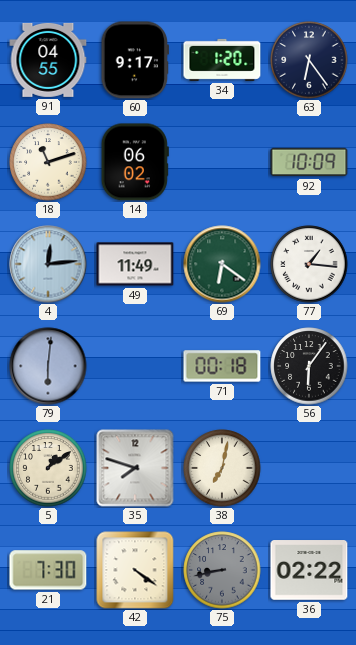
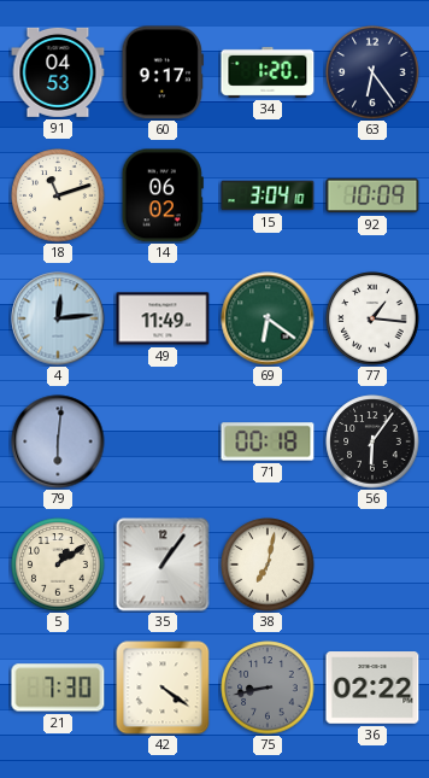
91: 04:55 -> 04:53
15: none -> 3:04
35: 7:48 -> 1:06
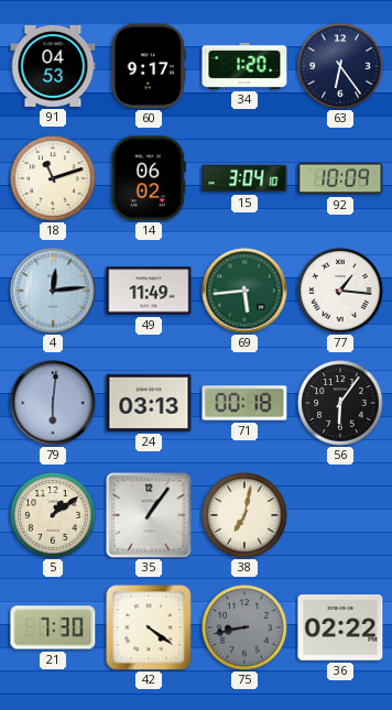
69: 6:21 -> 5:44
24: none -> 03:13
